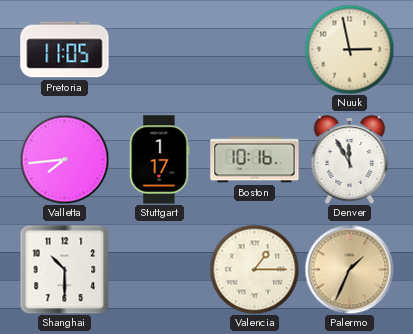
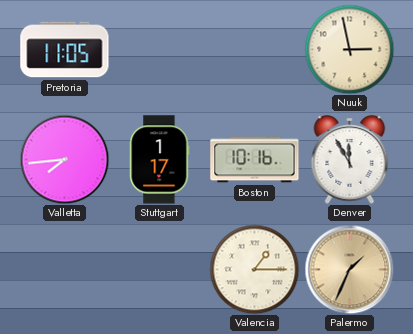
Shanghai: 10:30 -> none
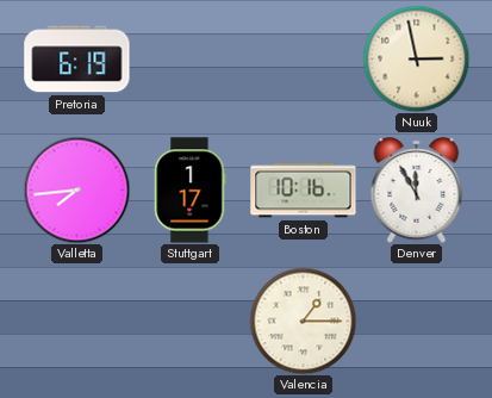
Pretoria: 11:05 -> 6:19
Palermo: 1:34 -> none
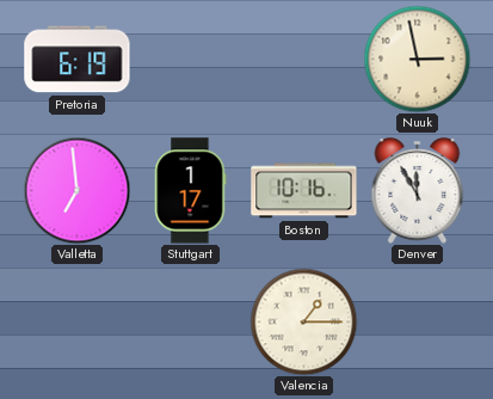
Valletta: 7:44 -> 6:59
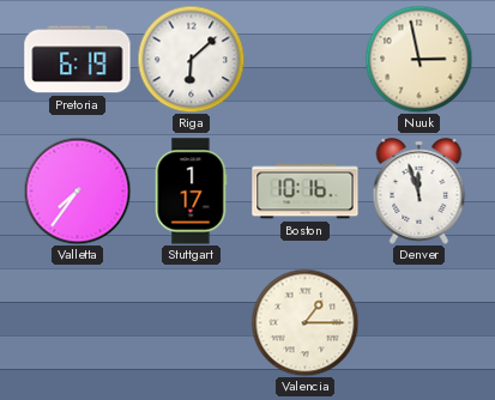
Riga: none -> 6:08
Valletta: 6:59 -> 7:36
Denver: 11:55 -> 11:57
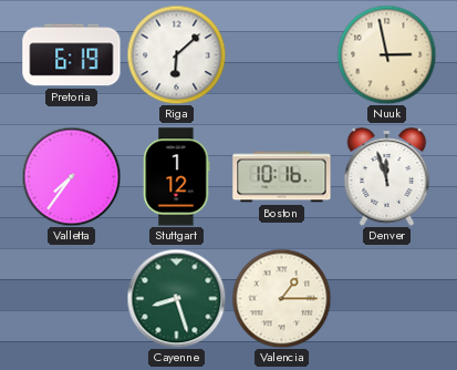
Stuttgart: 1:17 -> 1:12
Cayenne: none -> 8:27
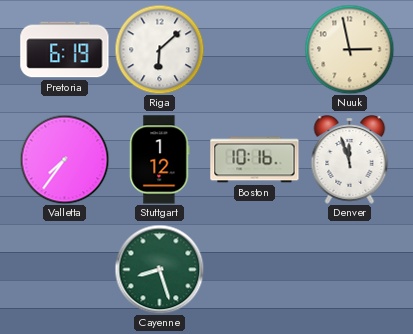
Valencia: 1:15 -> none
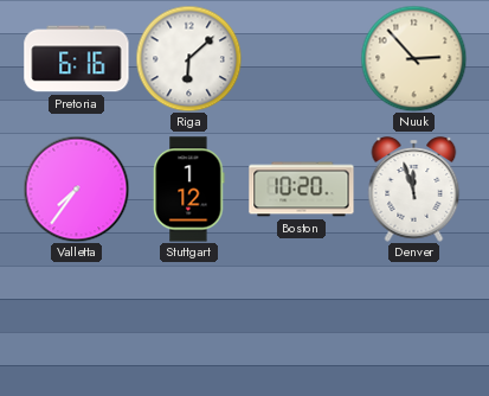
Pretoria: 6:19 -> 6:16
Nuuk: 2:58 -> 2:53
Boston: 10:16 -> 10:20
Cayenne: 8:27 -> none
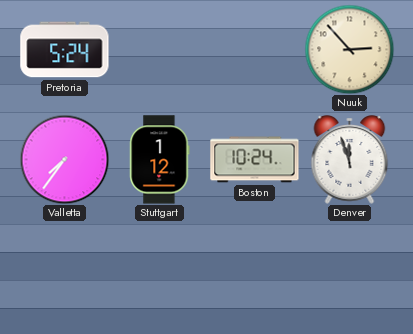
Pretoria: 6:16 -> 5:24
Riga: 6:08 -> none
Boston: 10:20 -> 10:24
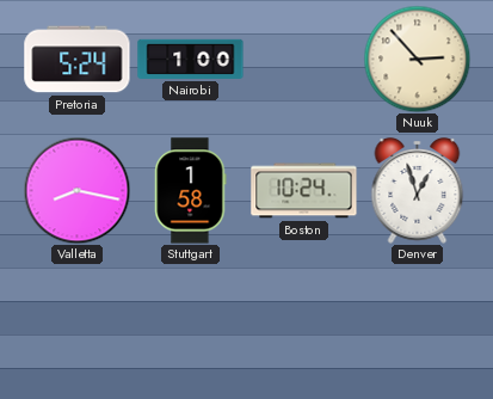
Nairobi: none -> 1:00
Valletta: 7:36 -> 8:17
Stuttgart: 1:12 -> 1:58
Denver: 11:57 -> 12:57
